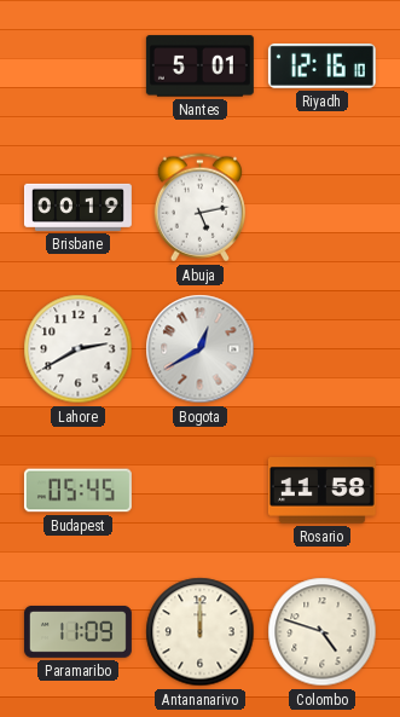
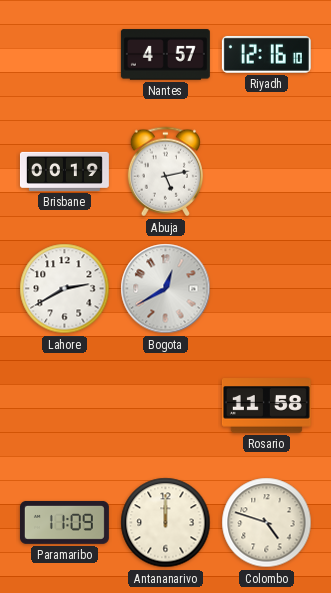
Nantes: 5:01 -> 4:57
Budapest: 05:45 -> none
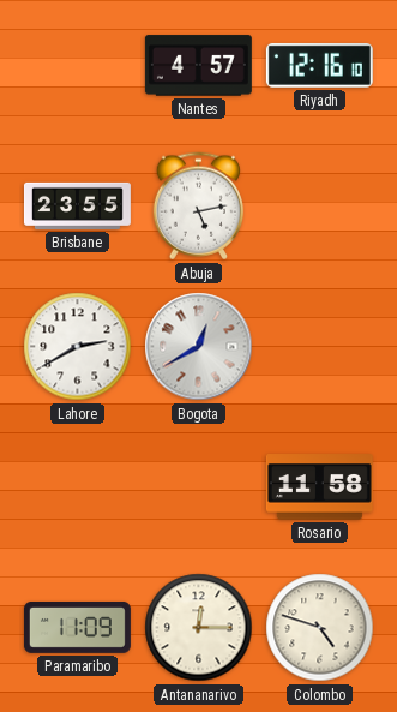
Brisbane: 00:19 -> 23:55
Antananarivo: 12:00 -> 12:15
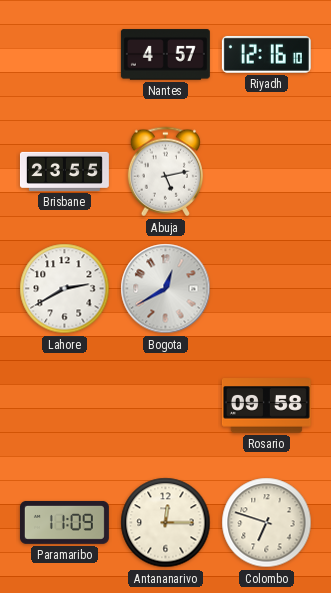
Rosario: 11:58 -> 09:58
Colombo: 4:48 -> 6:48
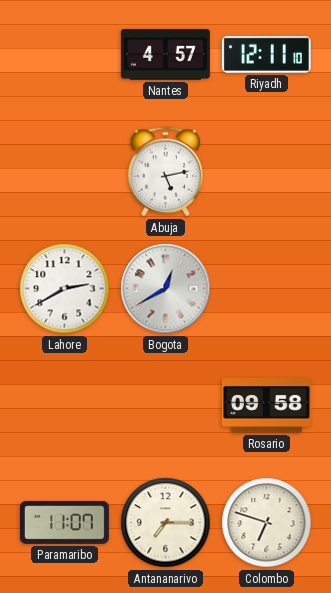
Riyadh: 12:16 -> 12:11
Brisbane: 23:55 -> none
Paramaribo: 11:09 -> 11:07
Antananarivo: 12:15 -> 7:15
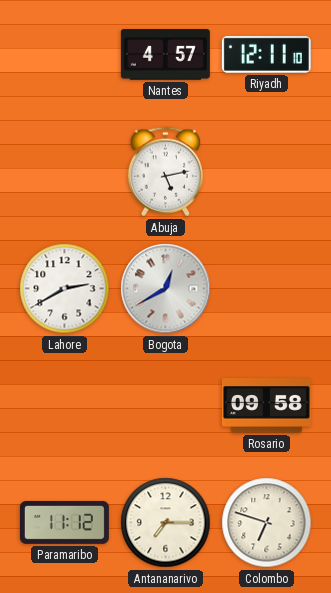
Paramaribo: 11:07 -> 11:12
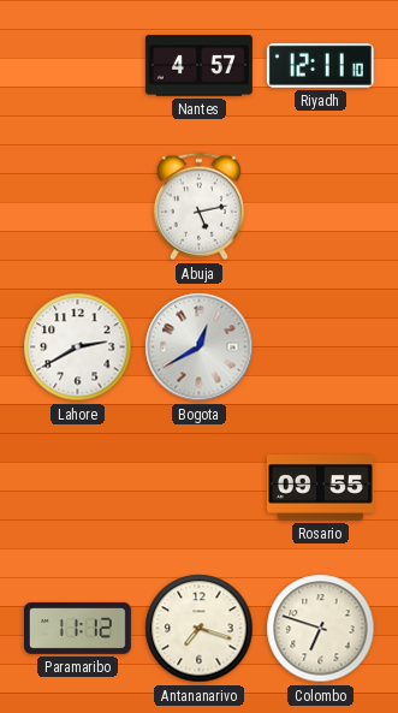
Rosario: 09:58 -> 09:55
Antananarivo: 7:15 -> 7:18
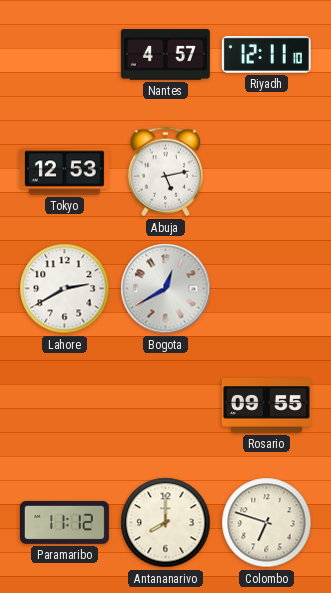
Tokyo: none -> 12:53
Antananarivo: 7:18 -> 8:00
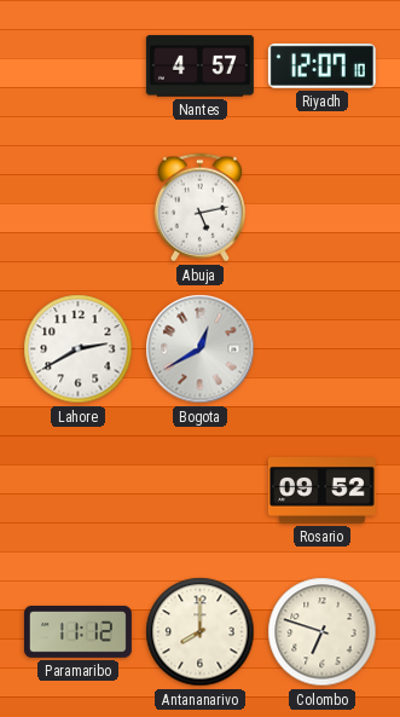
Riyadh: 12:11 -> 12:07
Tokyo: 12:53 -> none
Rosario: 09:55 -> 09:52
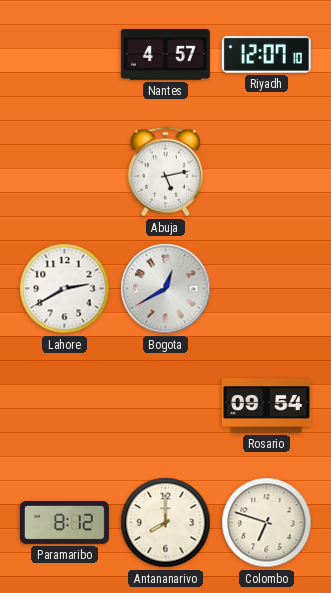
Rosario: 09:52 -> 09:54
Paramaribo: 11:12 -> 8:12
